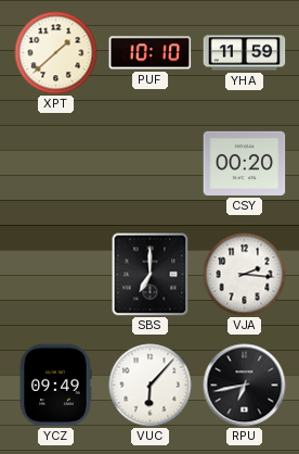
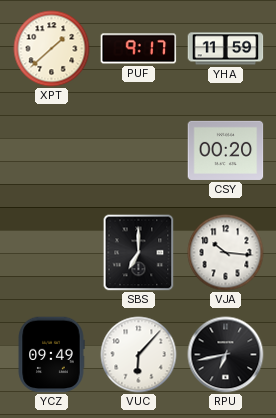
PUF: 10:10 -> 9:17
VJA: 2:16 -> 10:16
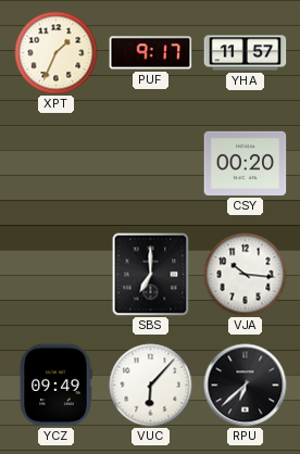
XPT: 1:38 -> 1:34
YHA: 11:59 -> 11:57
RPU: 6:43 -> 6:38
